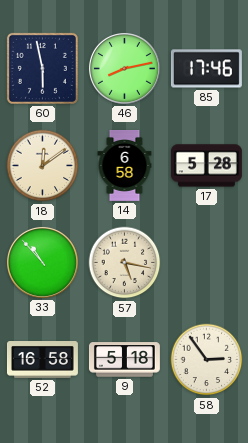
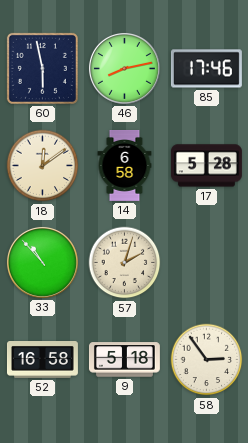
57: 5:17 -> 2:03
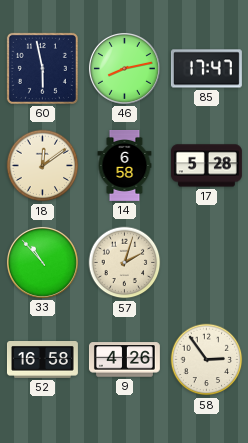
85: 17:46 -> 17:47
9: 5:18 -> 4:26
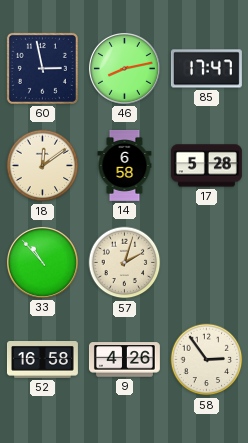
60: 5:58 -> 2:58
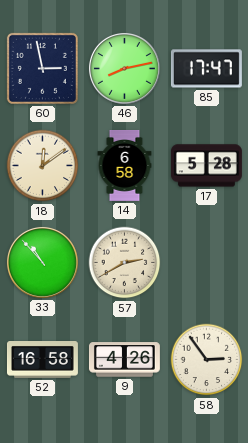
57: 2:03 -> 2:40
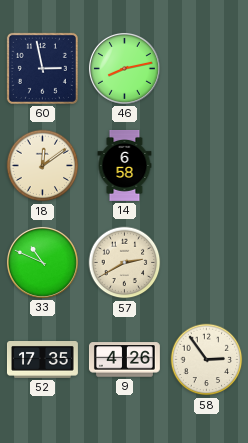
85: 17:47 -> none
17: 5:28 -> none
33: 10:53 -> 10:49
52: 16:58 -> 17:35
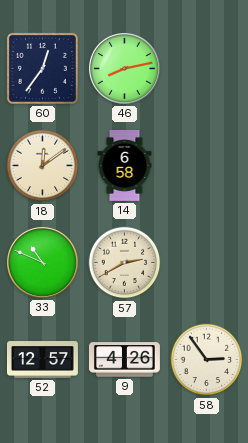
60: 2:58 -> 12:36
52: 17:35 -> 12:57
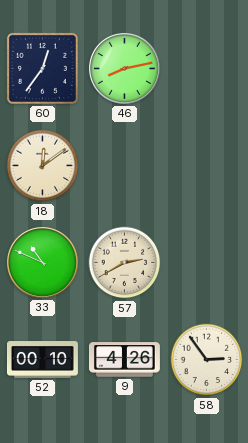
14: 6:58 -> none
52: 12:57 -> 00:10
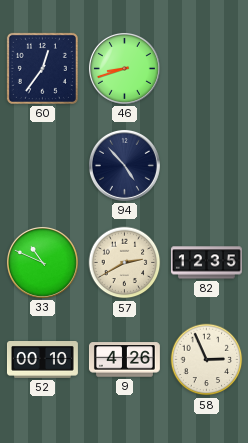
46: 8:13 -> 8:42
18: 12:09 -> none
94: none -> 4:53
82: none -> 12:35
58: 2:54 -> 2:56
